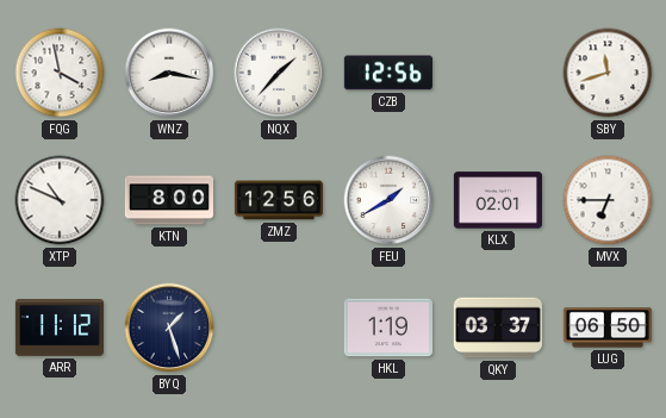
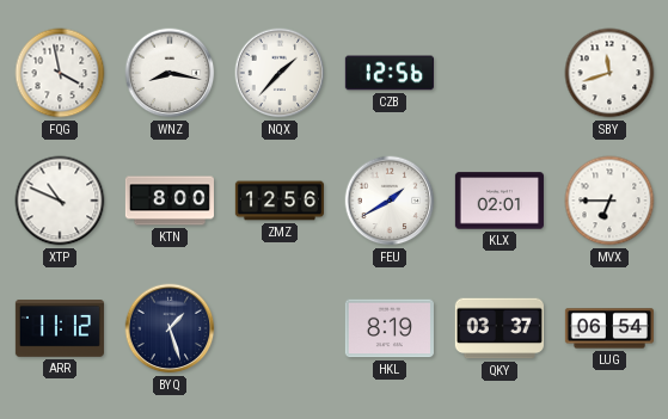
HKL: 1:19 -> 8:19
LUG: 06:50 -> 06:54
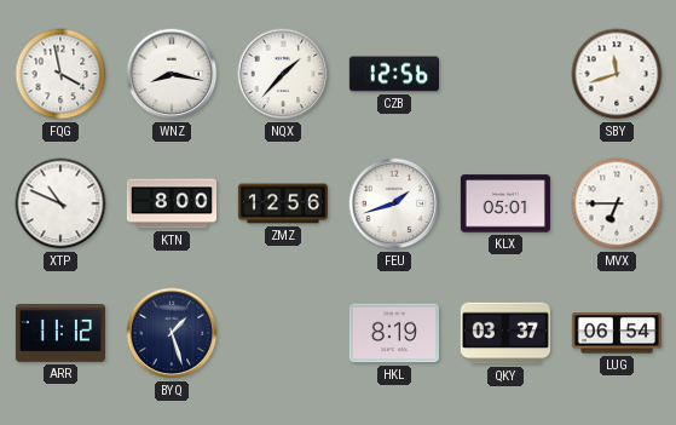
FEU: 1:40 -> 1:42
KLX: 02:01 -> 05:01
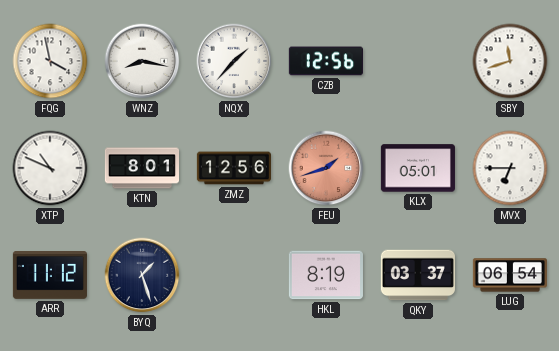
KTN: 8:00 -> 8:01
FEU dial: white -> salmon
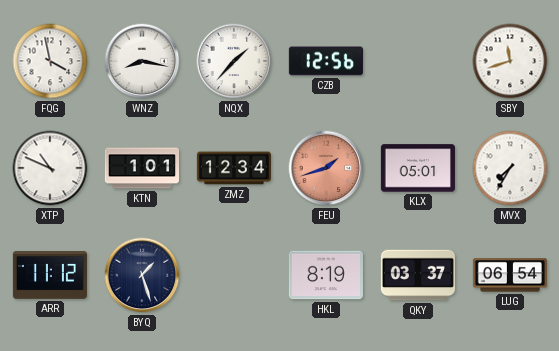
KTN: 8:01 -> 1:01
ZMZ: 12:56 -> 12:34
MVX: 6:45 -> 7:35
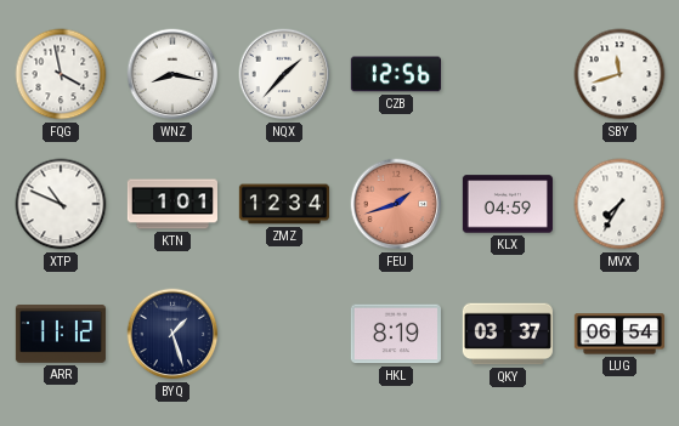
KLX: 05:01 -> 04:59
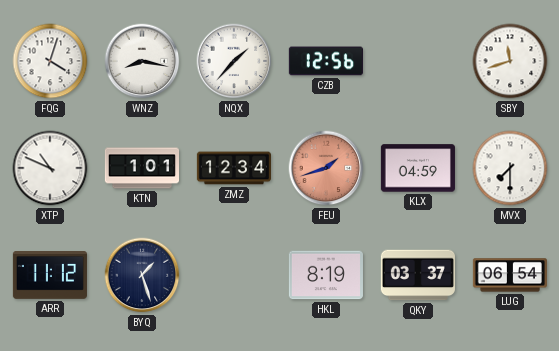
FQG: 3:58 -> 4:03
MVX: 7:35 -> 7:30
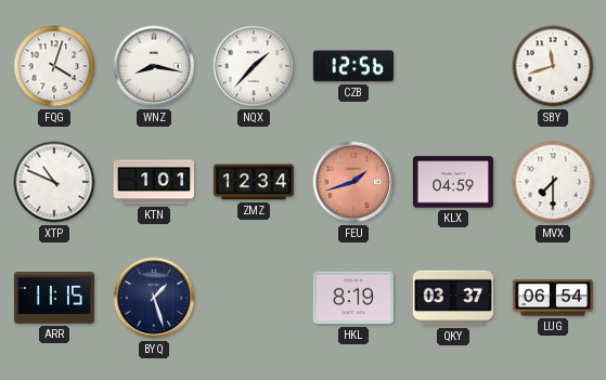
ARR: 11:12 -> 11:15
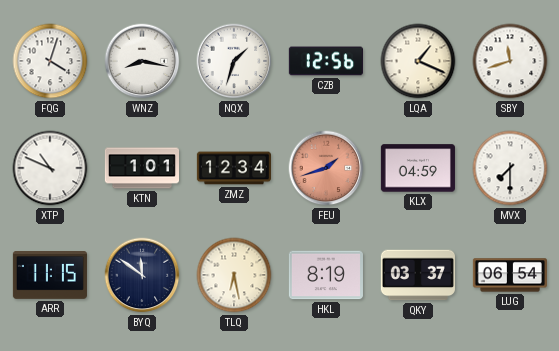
NQX: 1:37 -> 1:33
LQA: none -> 1:19
BYQ: 1:27 -> 11:51
TLQ: none -> 6:28
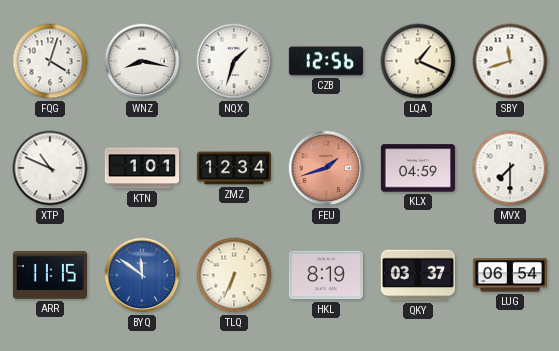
BYQ dial: navy -> blue
TLQ: 6:28 -> 6:34
